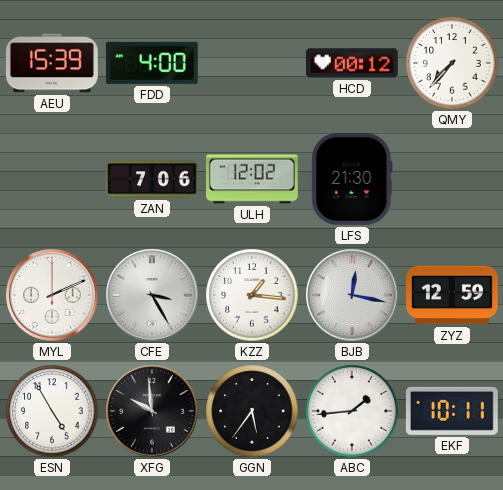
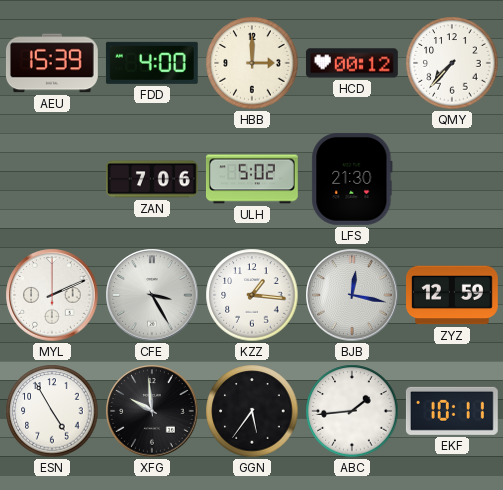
HBB: none -> 3:00
ULH: 12:02 -> 5:02
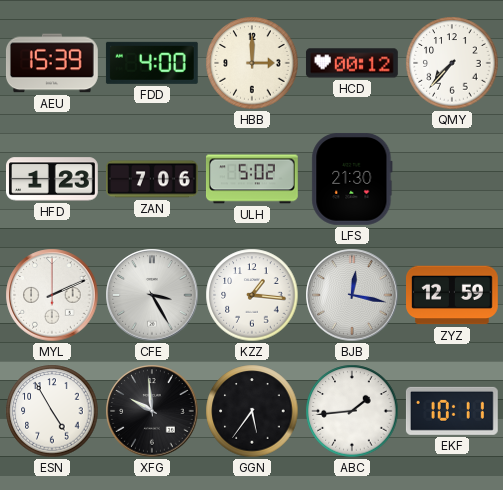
HFD: none -> 1:23
